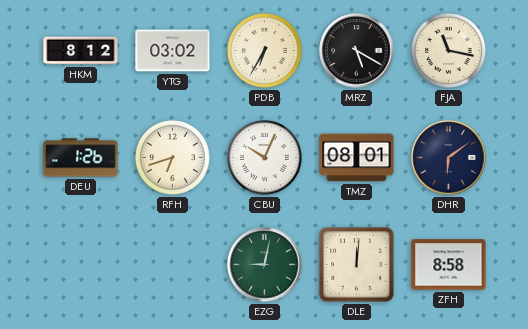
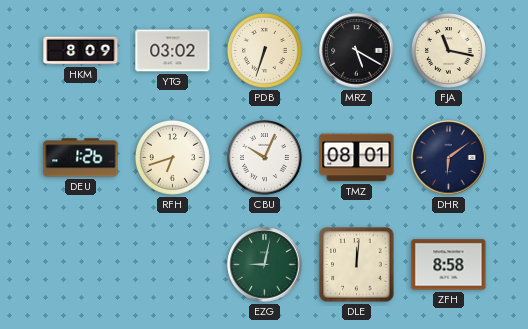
HKM: 8:12 -> 8:09
PDB: 6:35 -> 6:33
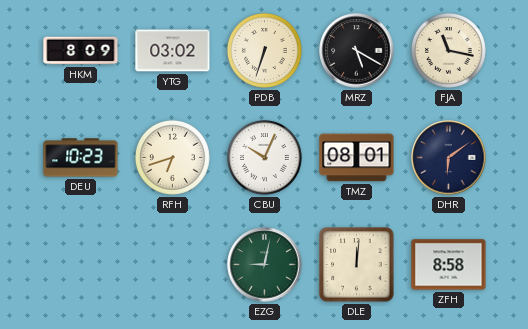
DEU: 1:26 -> 10:23
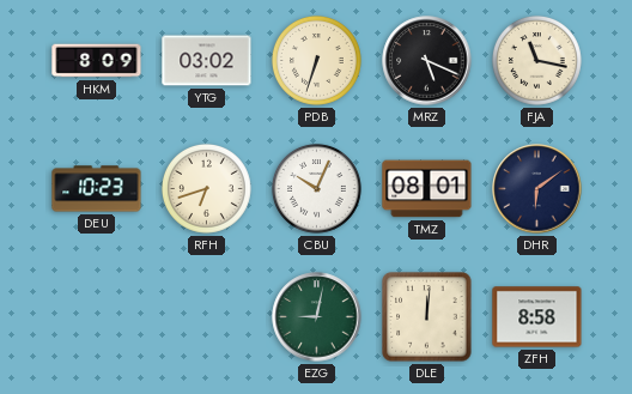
MRZ: 5:20 -> 5:19
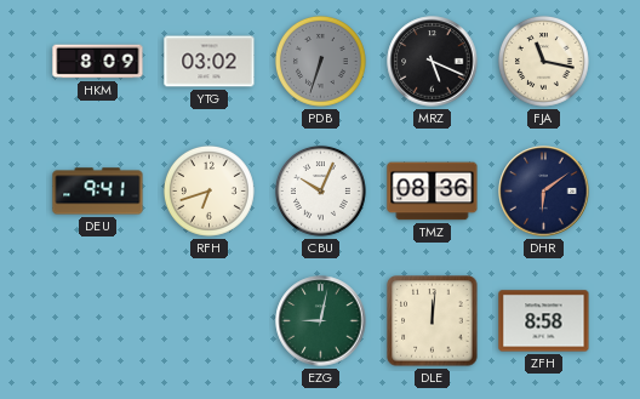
PDB dial: cream -> grey
DEU: 10:23 -> 9:41
TMZ: 08:01 -> 08:36
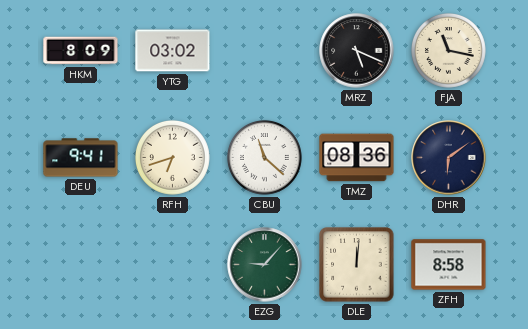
PDB: 6:33 -> none
CBU: 10:04 -> 11:22
EZG: 9:02 -> 9:07
